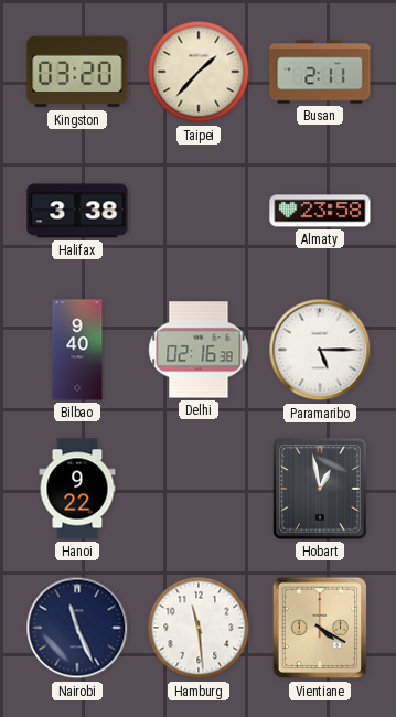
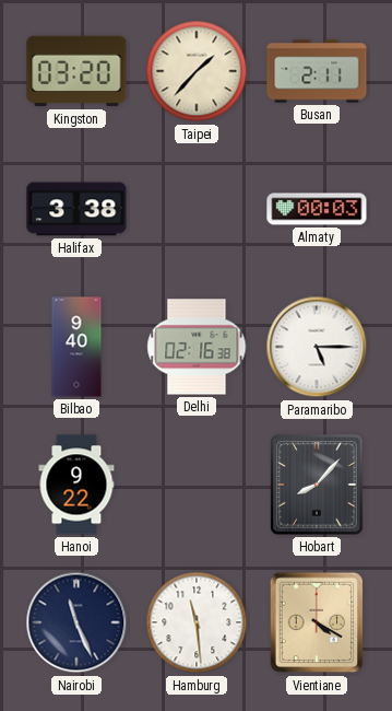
Almaty: 23:58 -> 00:03
Hobart: 12:58 -> 8:07
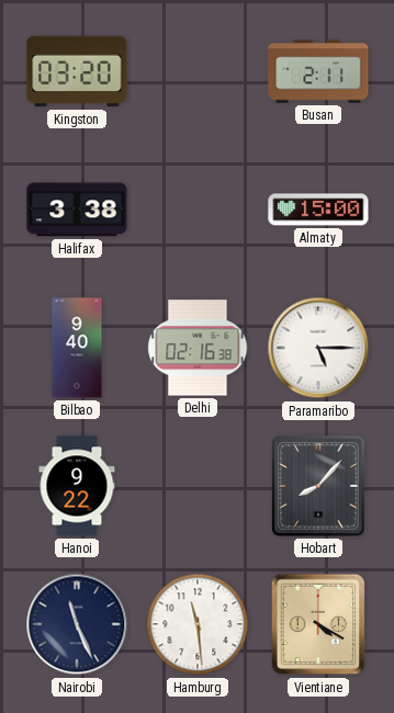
Taipei: 1:37 -> none
Almaty: 00:03 -> 15:00
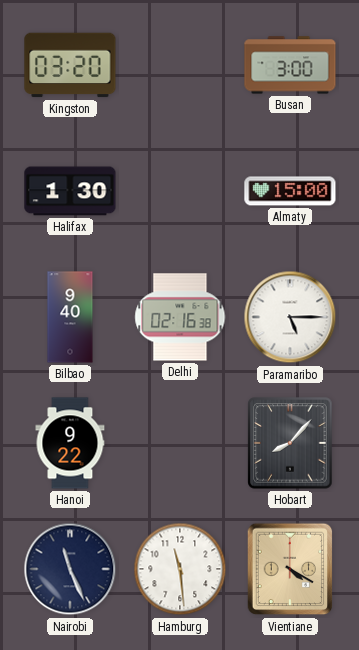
Busan: 2:11 -> 3:00
Halifax: 3:38 -> 1:30
